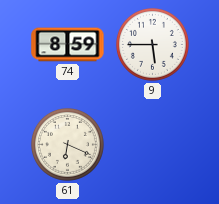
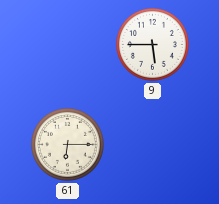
74: 8:59 -> none
61: 6:19 -> 6:15
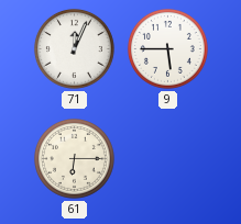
71: none -> 12:04
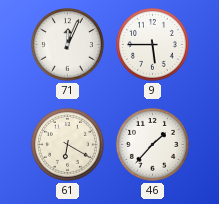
61: 6:15 -> 6:20
46: none -> 1:37
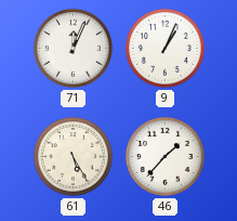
9: 5:45 -> 1:04
61: 6:20 -> 5:25
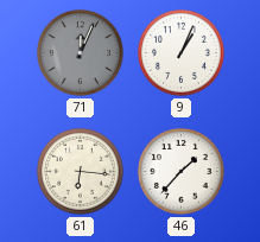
71 dial: white -> grey
61: 5:25 -> 6:16
